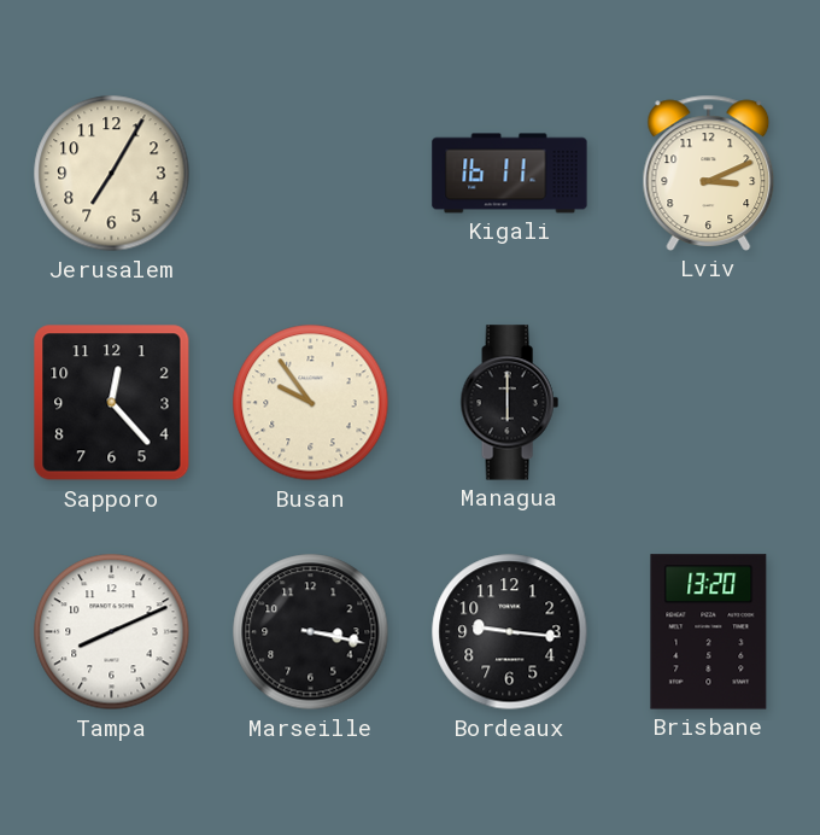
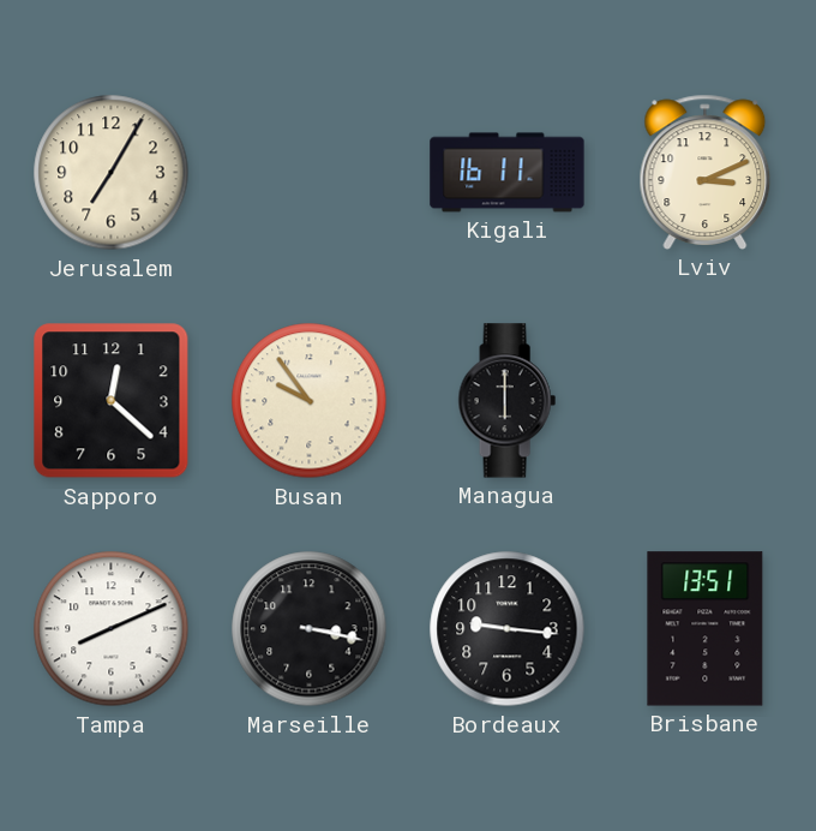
Sapporo: 12:23 -> 12:22
Brisbane: 13:20 -> 13:51
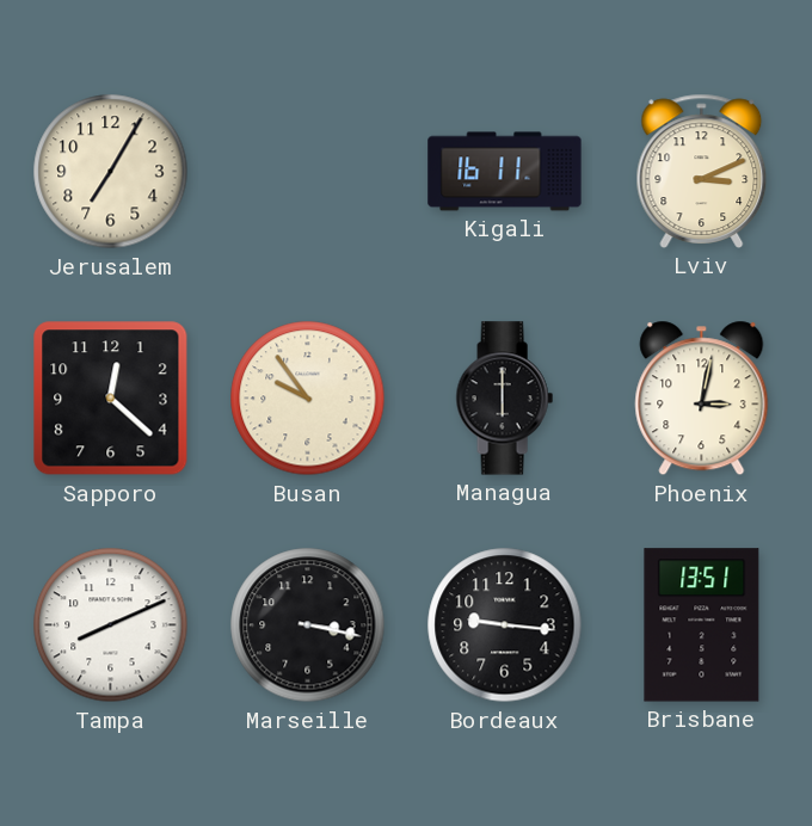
Phoenix: none -> 3:02
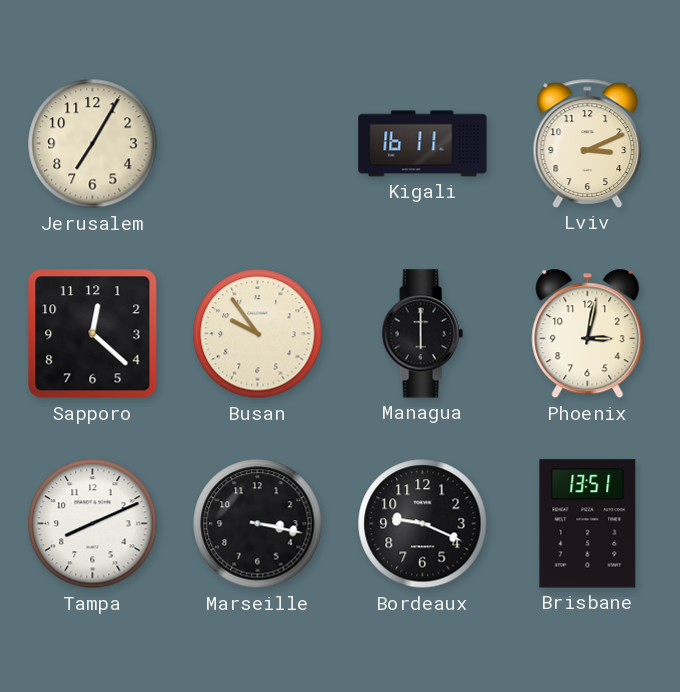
Bordeaux: 9:16 -> 9:19
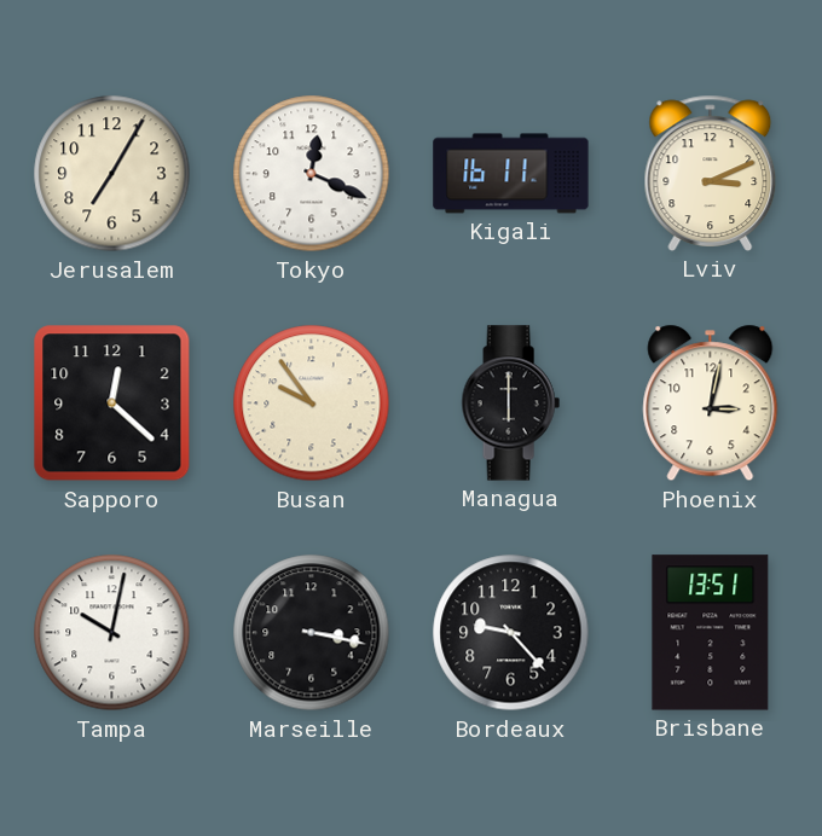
Tokyo: none -> 12:19
Tampa: 8:11 -> 10:02
Bordeaux: 9:19 -> 9:23
